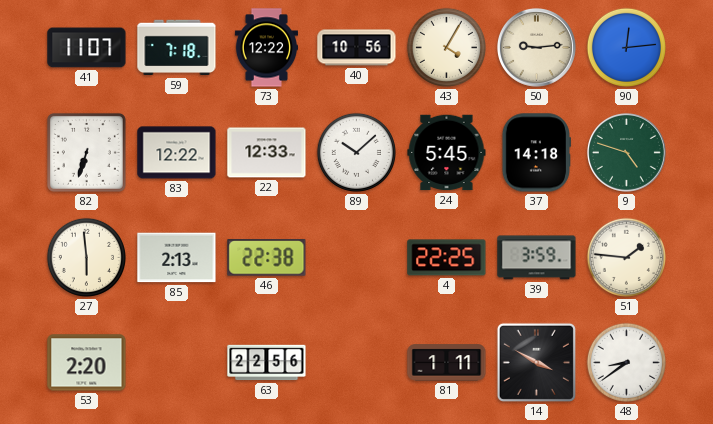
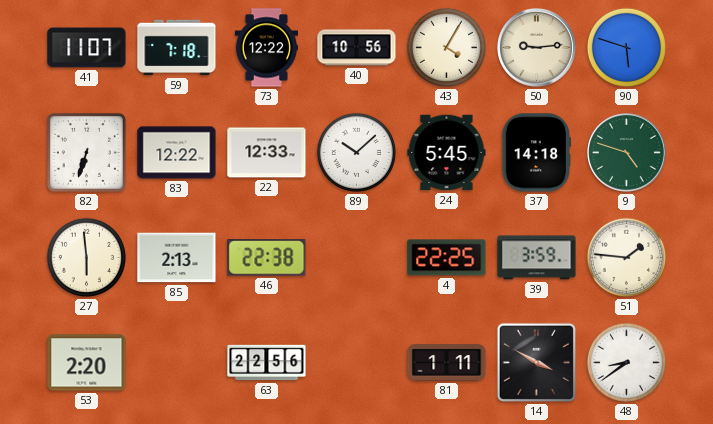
90: 12:14 -> 5:48
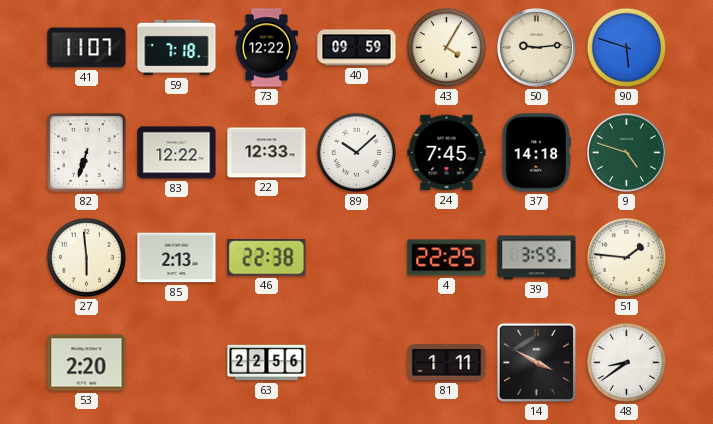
40: 10:56 -> 09:59
24: 5:45 -> 7:45
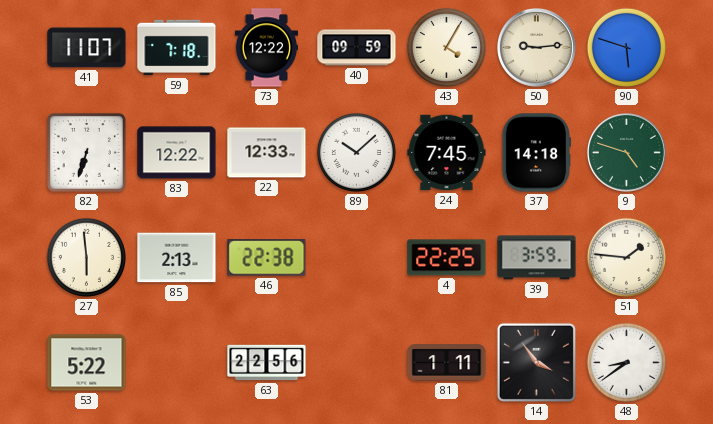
53: 2:20 -> 5:22
14: 3:50 -> 3:54
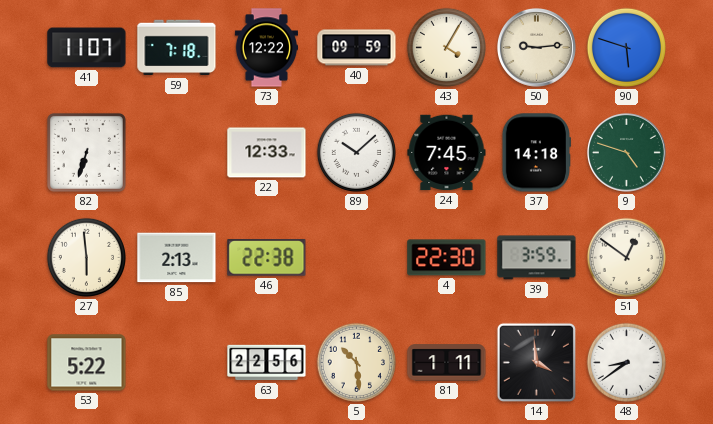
83: 12:22 -> none
4: 22:25 -> 22:30
51: 1:46 -> 12:51
5: none -> 10:29
14: 3:54 -> 3:59
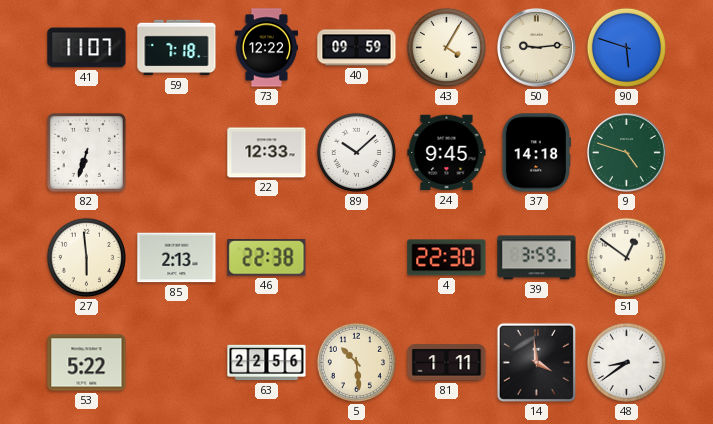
24: 7:45 -> 9:45
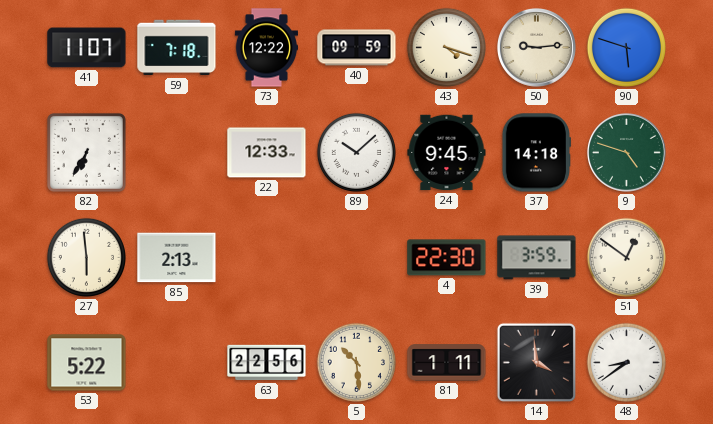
43: 4:05 -> 4:18
82: 6:33 -> 6:35
46: 22:38 -> none
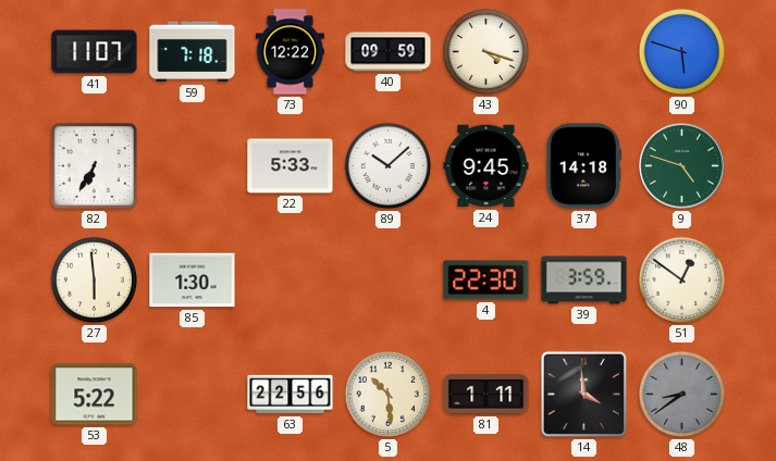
50: 9:14 -> none
22: 12:33 -> 5:33
85: 2:13 -> 1:30
48 dial: white -> grey
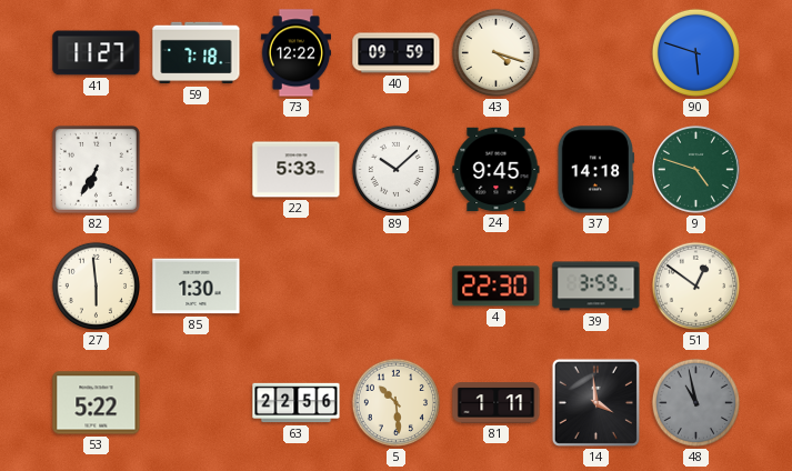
41: 11:07 -> 11:27
48: 8:39 -> 10:58
